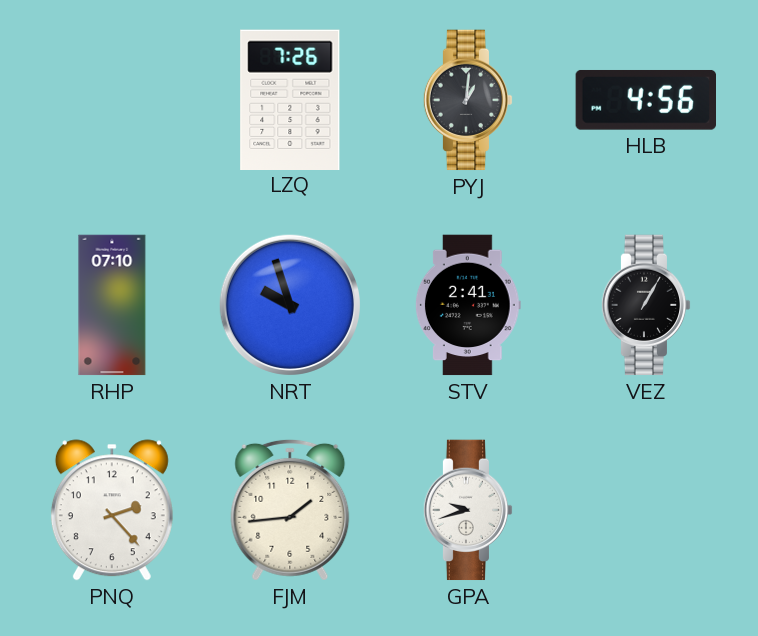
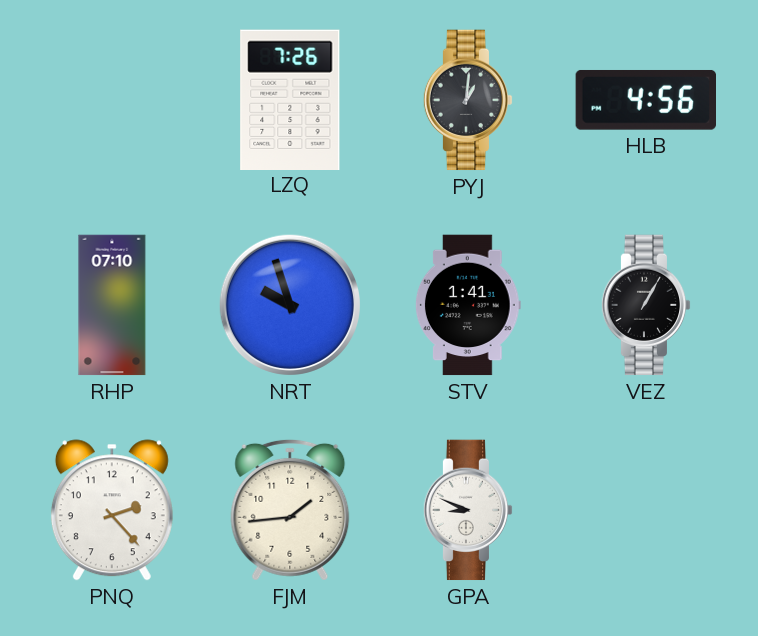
STV: 2:41 -> 1:41
GPA: 9:42 -> 8:49
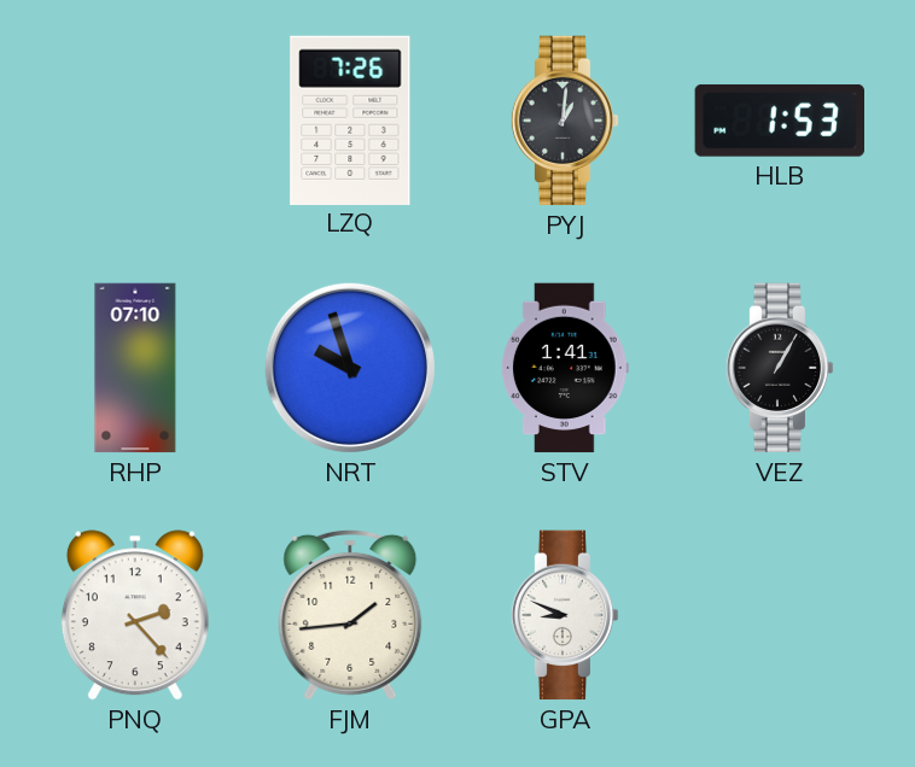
HLB: 4:56 -> 1:53
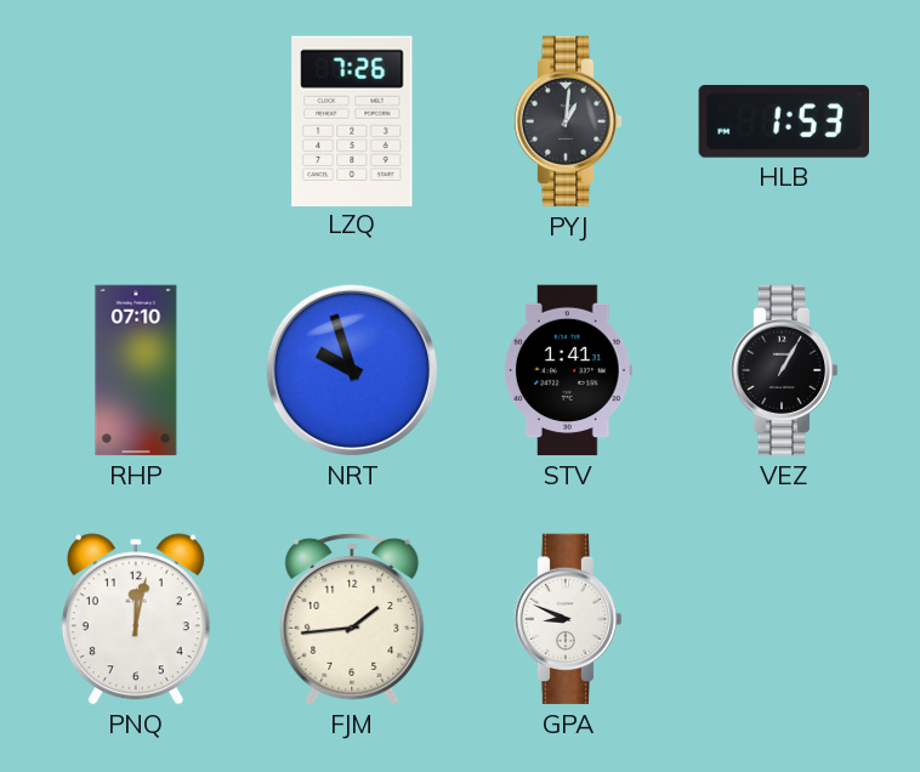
PNQ: 2:23 -> 12:02
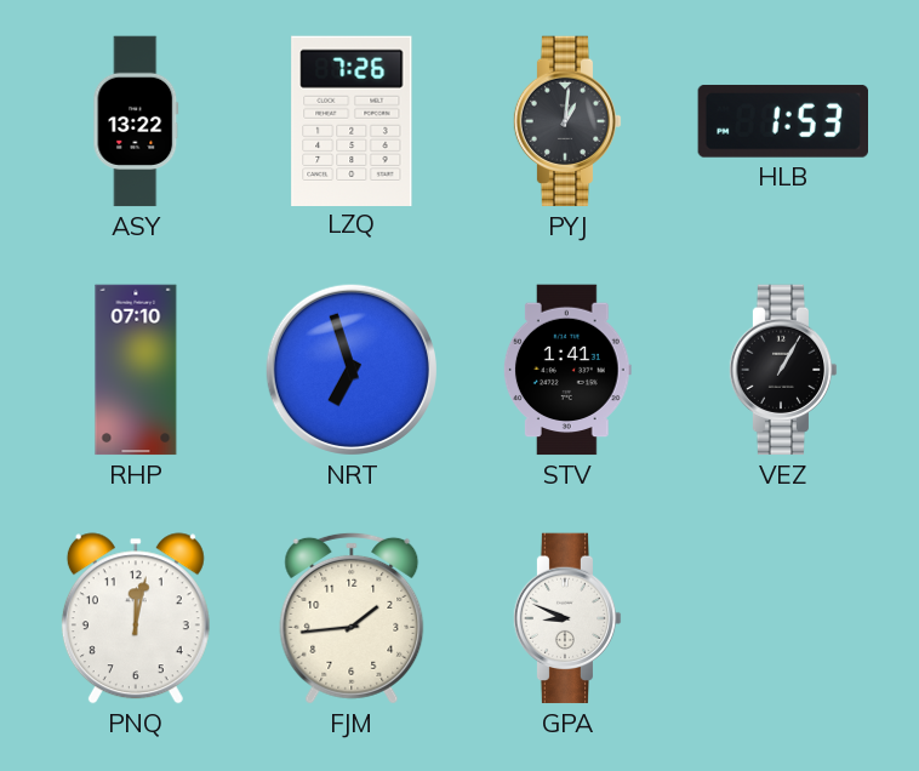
ASY: none -> 13:22
NRT: 9:57 -> 6:57
